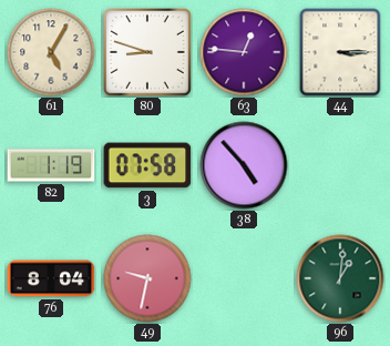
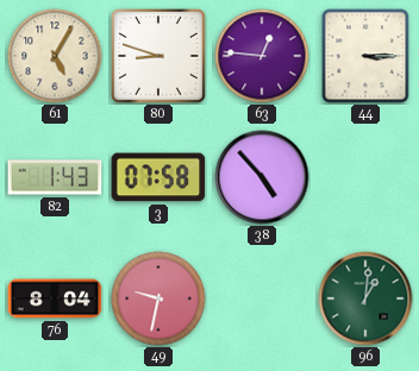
82: 1:19 -> 1:43
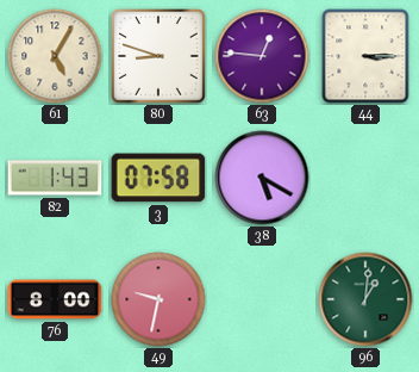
38: 4:53 -> 5:20
76: 8:04 -> 8:00
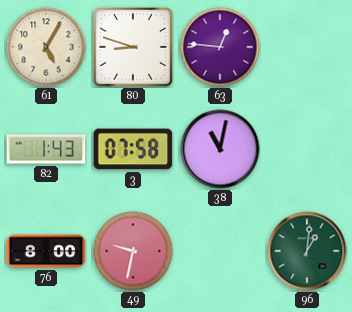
44: 3:15 -> none
38: 5:20 -> 11:02
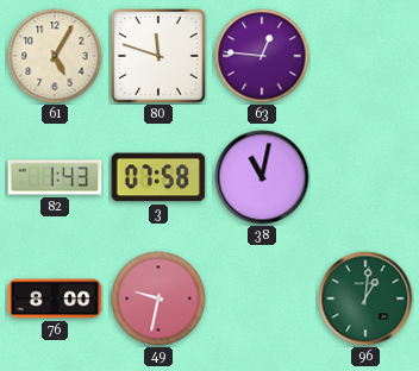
80: 8:48 -> 11:48
